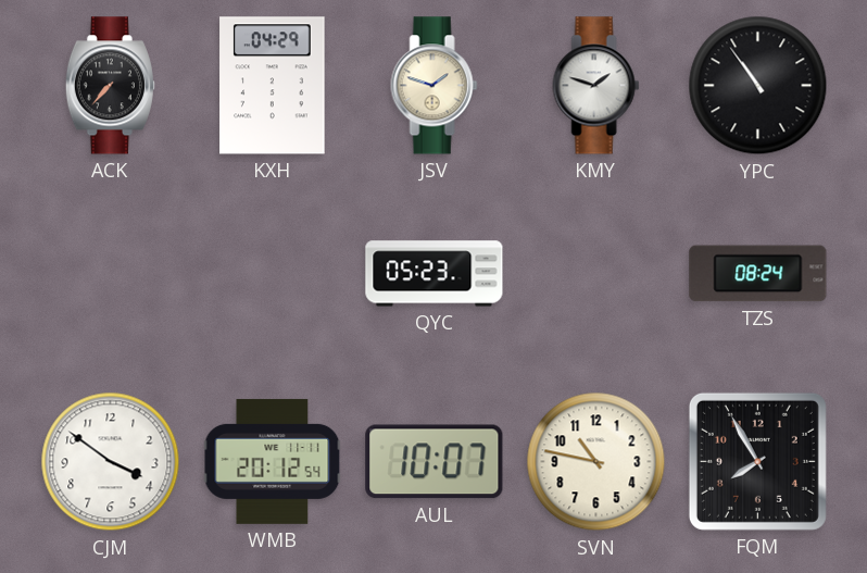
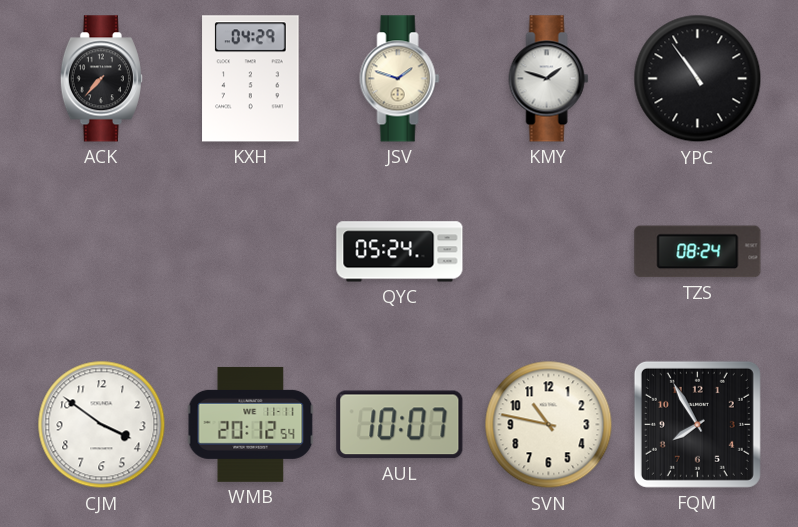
QYC: 05:23 -> 05:24
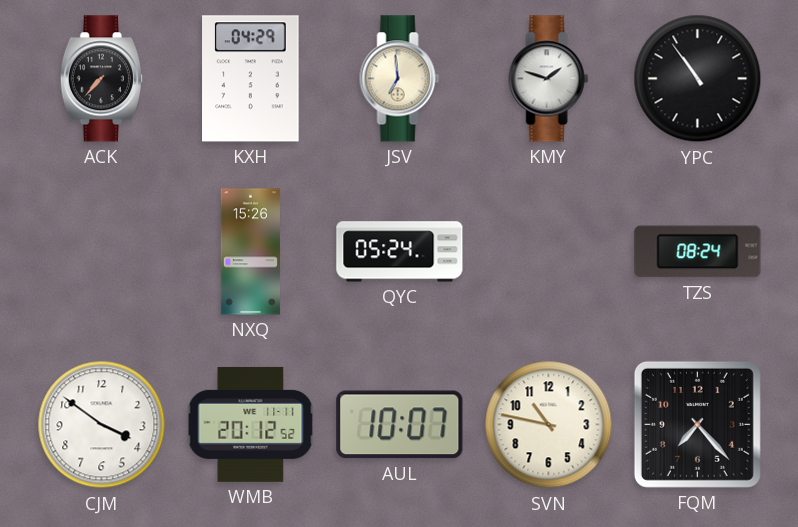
JSV: 1:48 -> 6:59
NXQ: none -> 15:26
WMB: 20:12:54 -> 20:12:52
FQM: 7:55 -> 7:23
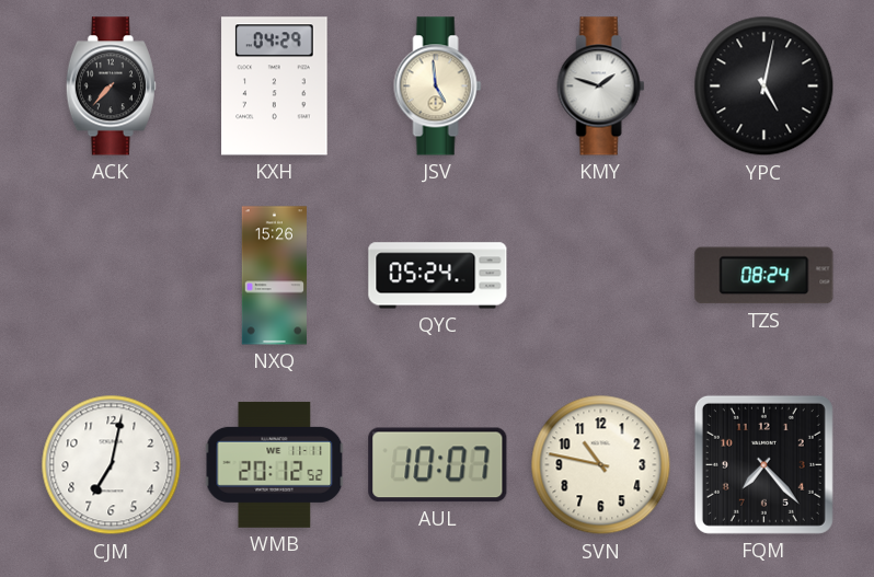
JSV: 6:59 -> 4:59
YPC: 10:54 -> 5:02
CJM: 3:51 -> 7:02
